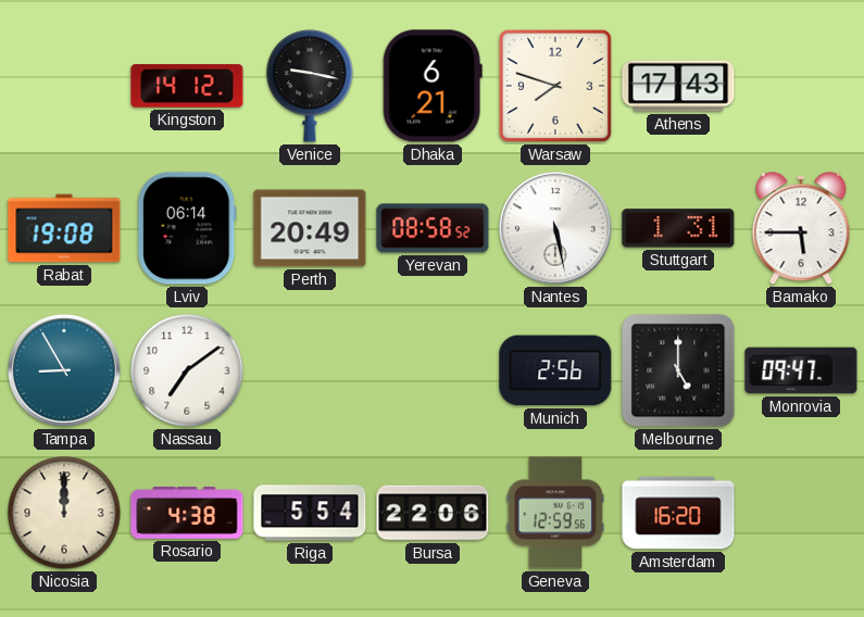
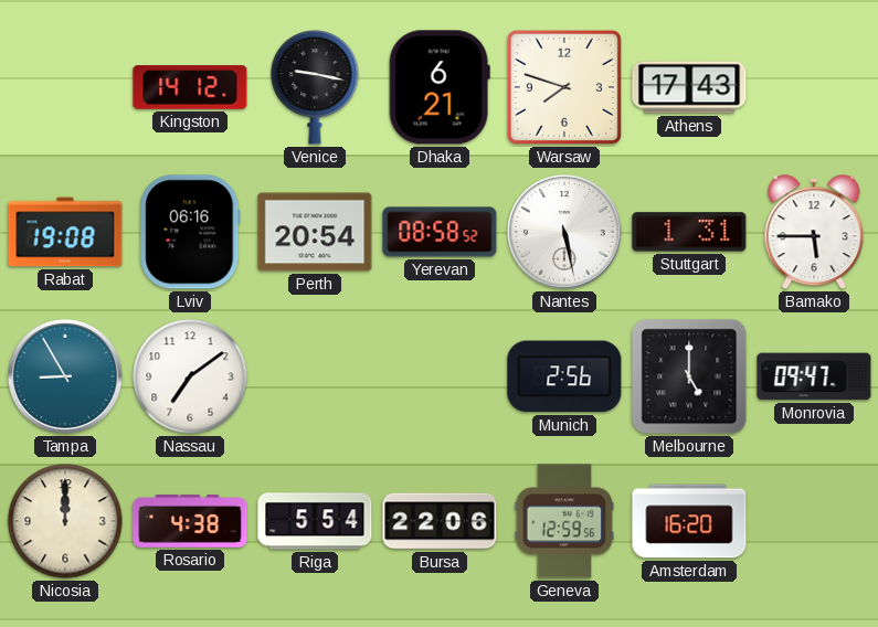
Lviv: 06:14 -> 06:16
Perth: 20:49 -> 20:54
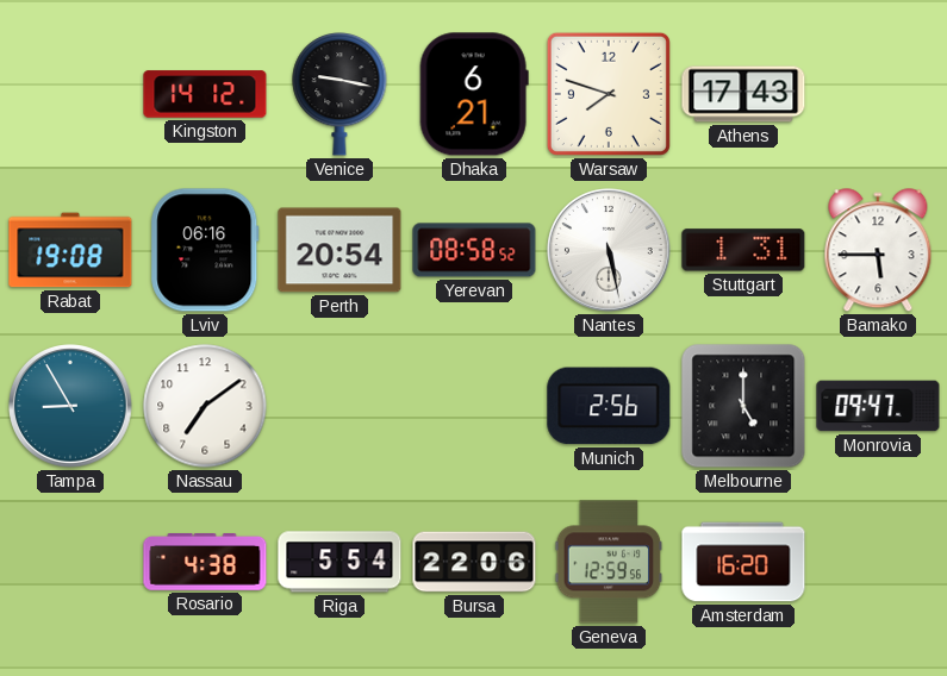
Nicosia: 12:00 -> none
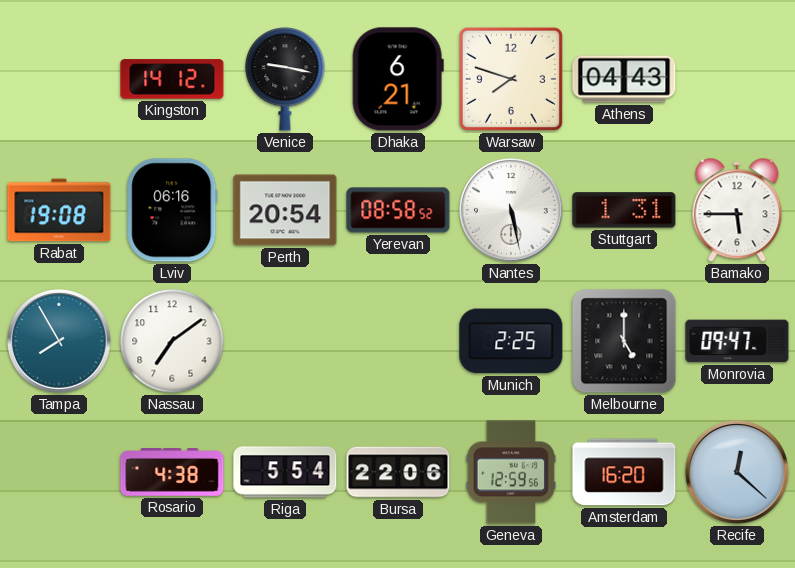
Athens: 17:43 -> 04:43
Tampa: 8:55 -> 7:55
Munich: 2:56 -> 2:25
Recife: none -> 12:22
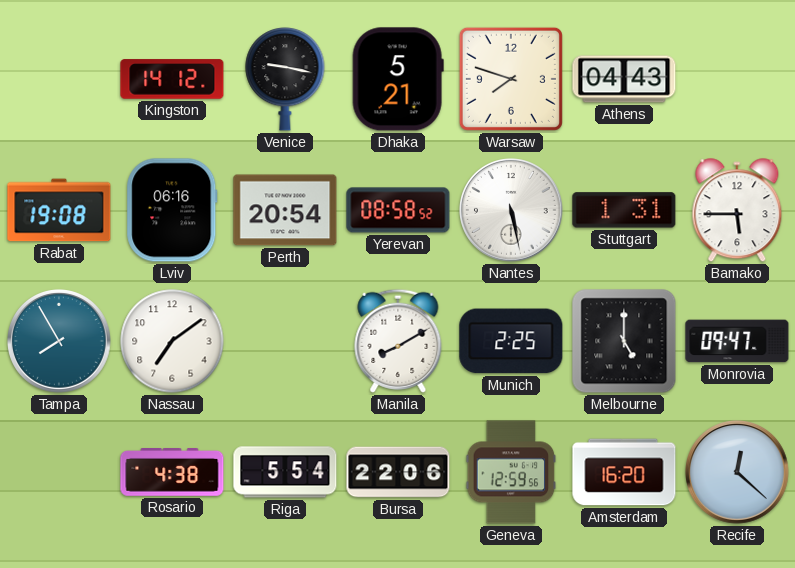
Dhaka: 6:21 -> 5:21
Manila: none -> 8:10
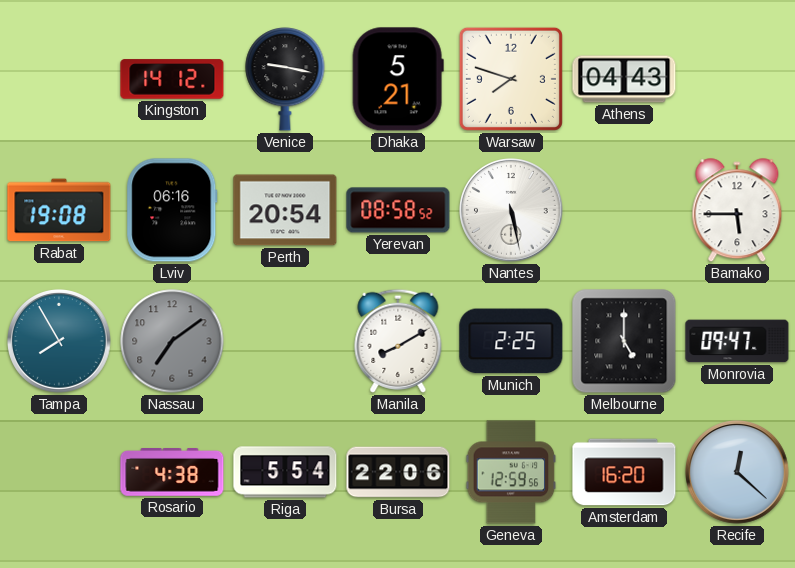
Stuttgart: 1:31 -> none
Nassau dial: white -> grey
